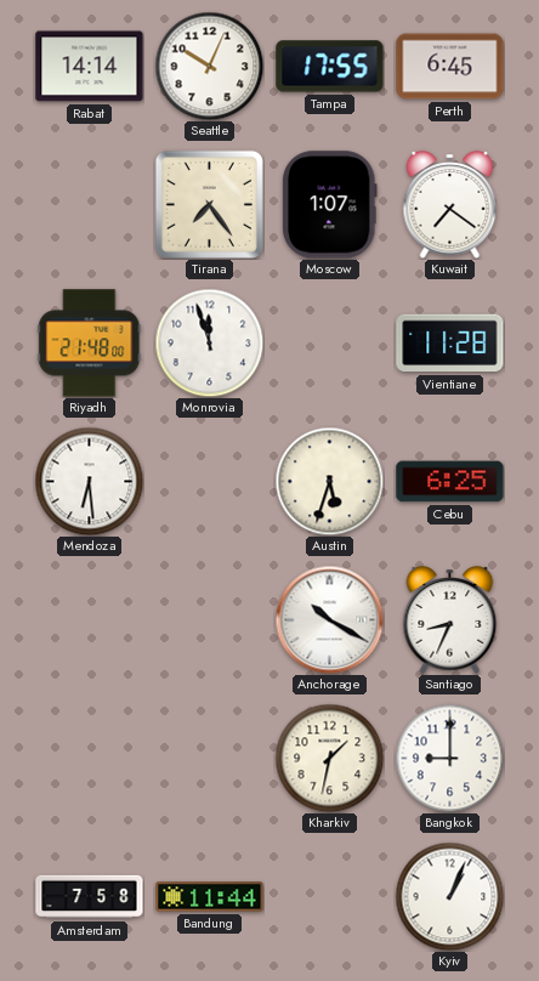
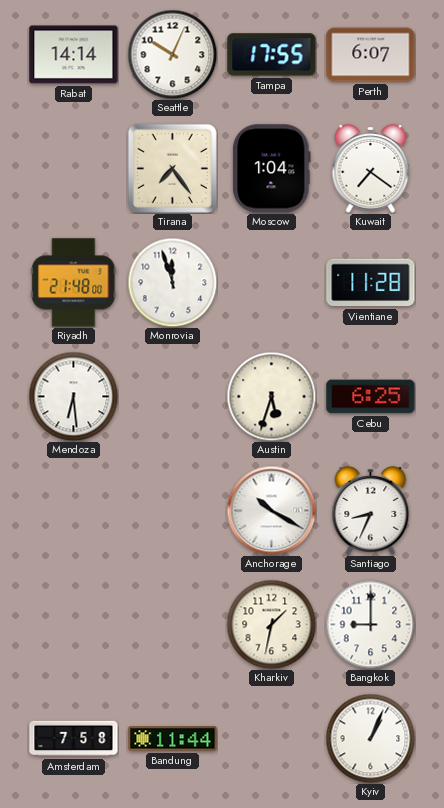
Perth: 6:45 -> 6:07
Moscow: 1:07 -> 1:04
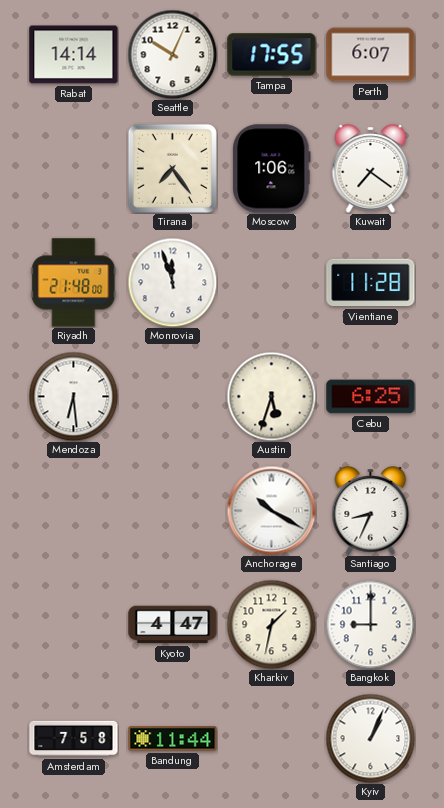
Moscow: 1:04 -> 1:06
Kyoto: none -> 4:47
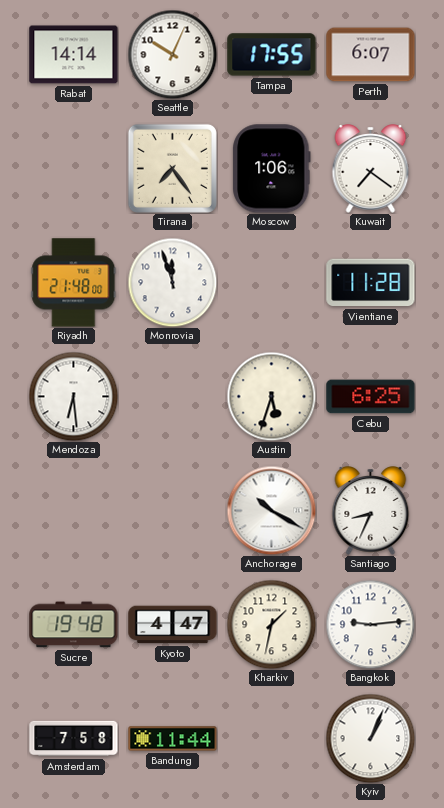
Sucre: none -> 19:48
Bangkok: 9:00 -> 9:14
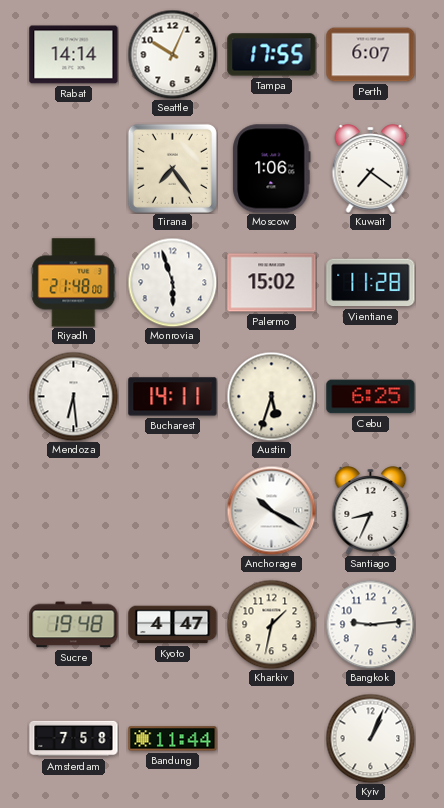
Monrovia: 11:57 -> 5:57
Palermo: none -> 15:02
Bucharest: none -> 14:11
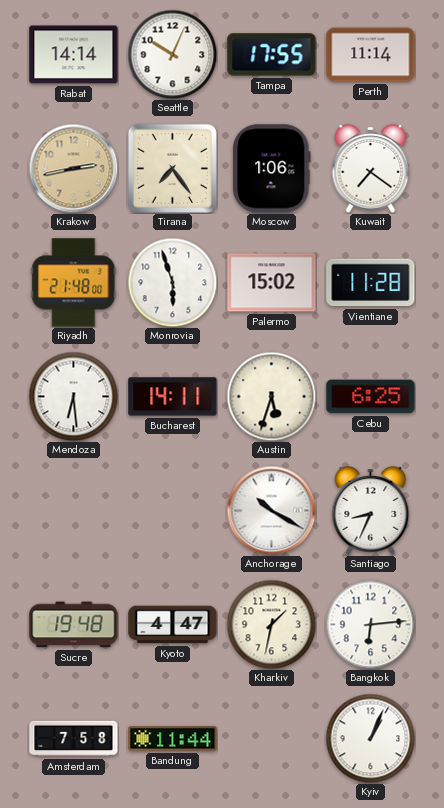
Perth: 6:07 -> 11:14
Krakow: none -> 2:43
Bangkok: 9:14 -> 6:14
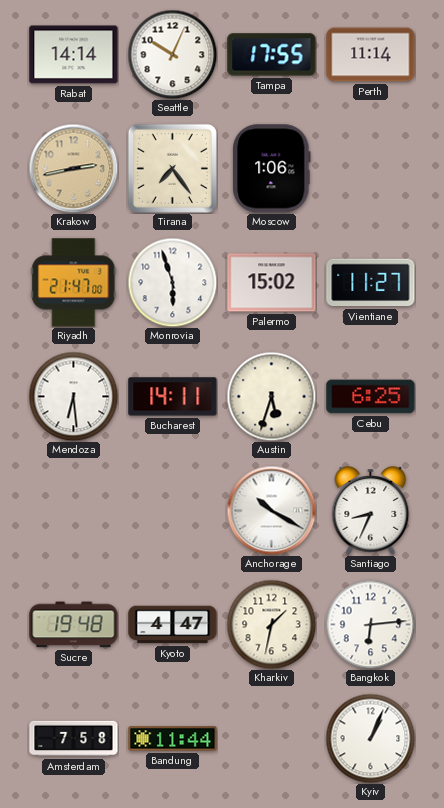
Kuwait: 7:21 -> none
Riyadh: 21:48 -> 21:47
Vientiane: 11:28 -> 11:27
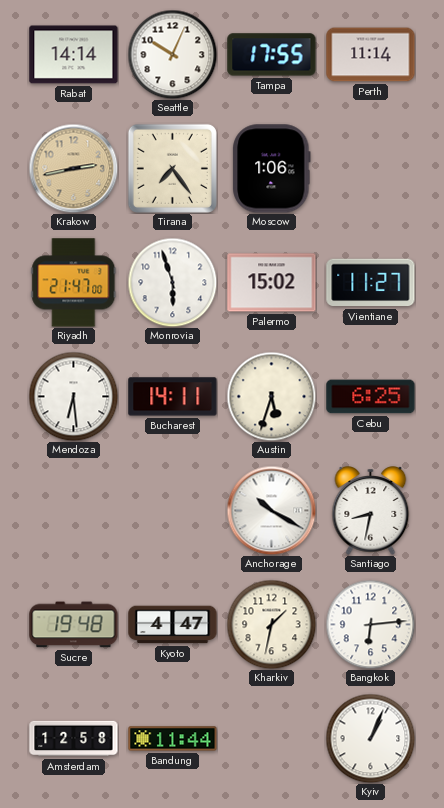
Santiago: 8:34 -> 8:32
Amsterdam: 7:58 -> 12:58
